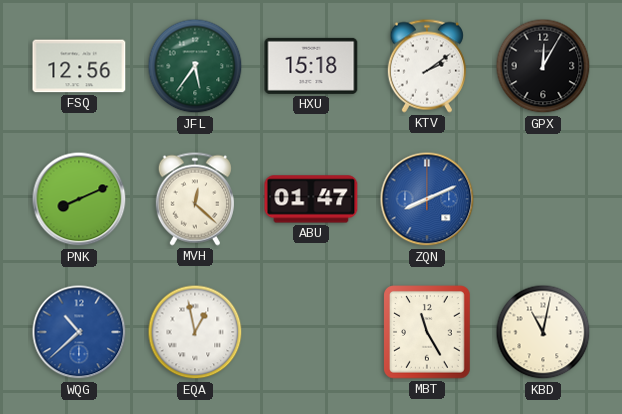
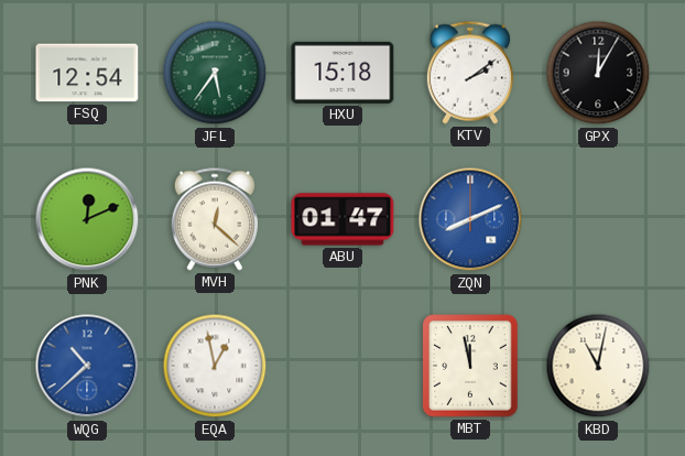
FSQ: 12:56 -> 12:54
PNK: 8:11 -> 12:11
MBT: 11:25 -> 11:58
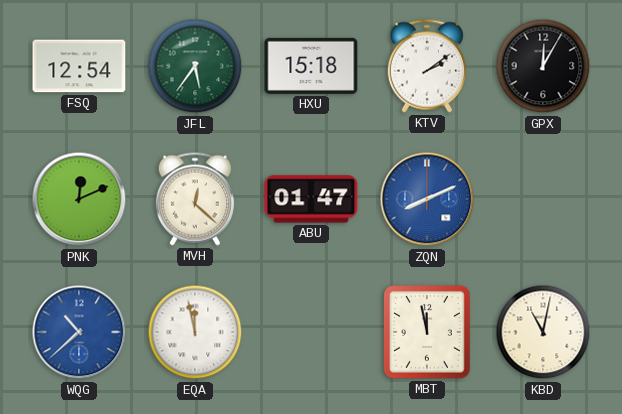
EQA: 12:58 -> 11:58
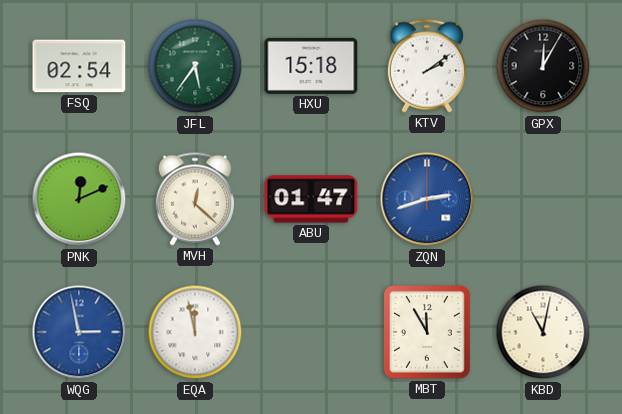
FSQ: 12:54 -> 02:54
ZQN: 8:11 -> 2:42
WQG: 10:38 -> 2:58
MBT: 11:58 -> 11:55
